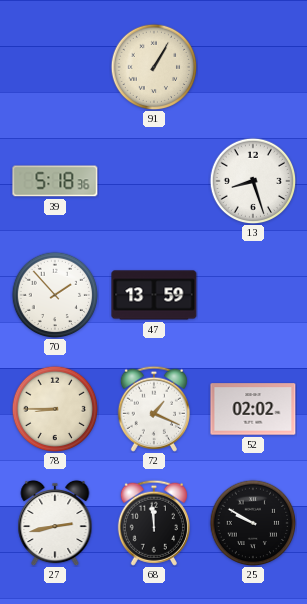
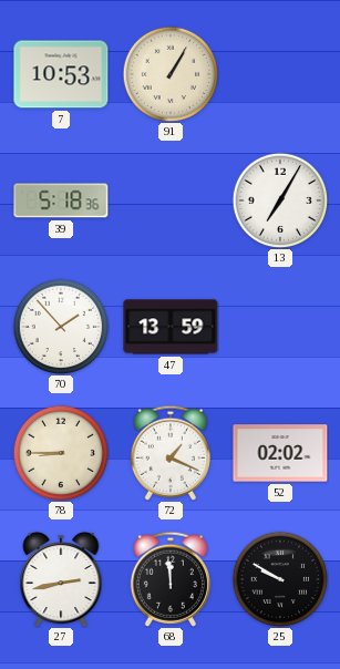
7: none -> 10:53
13: 8:27 -> 7:05
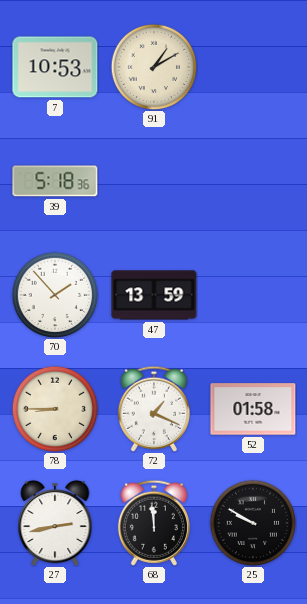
91: 1:05 -> 1:10
13: 7:05 -> none
52: 02:02 -> 01:58
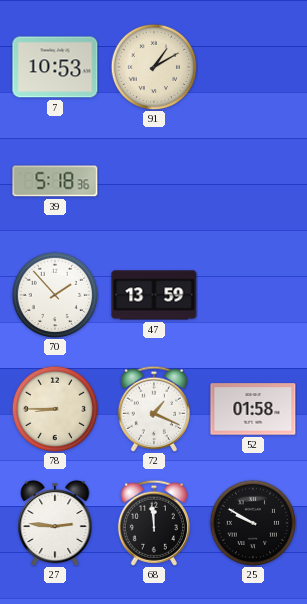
27: 2:43 -> 2:46
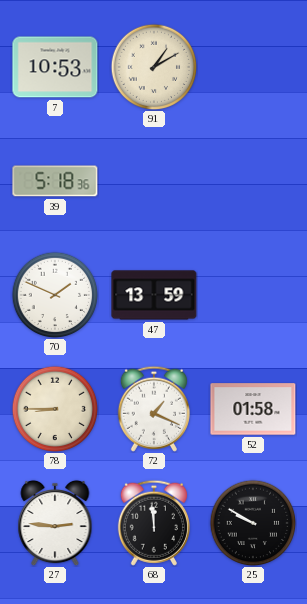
70: 1:53 -> 1:49
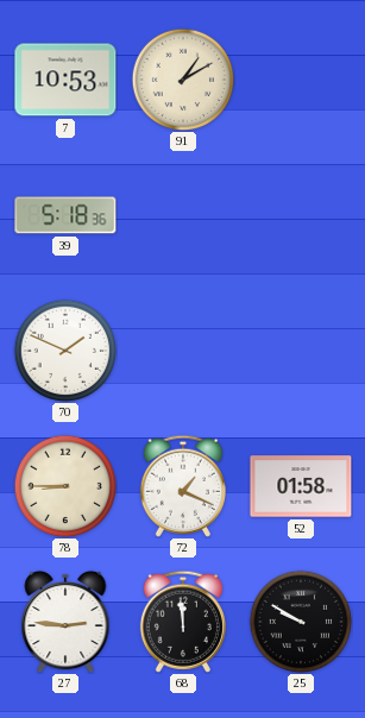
47: 13:59 -> none
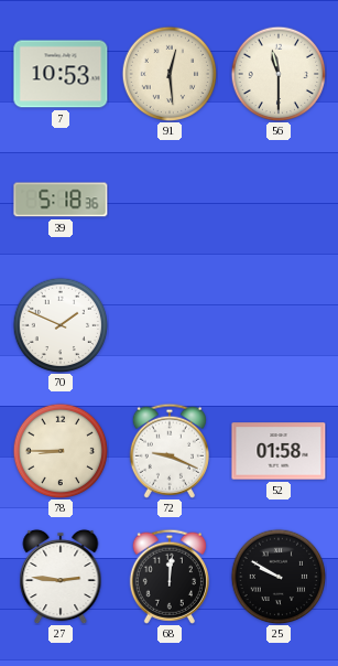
91: 1:10 -> 12:29
56: none -> 11:30
72: 1:19 -> 9:19
68: 11:59 -> 12:01
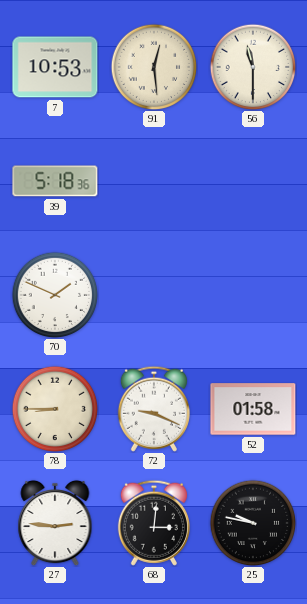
68: 12:01 -> 3:01
25: 9:50 -> 9:47
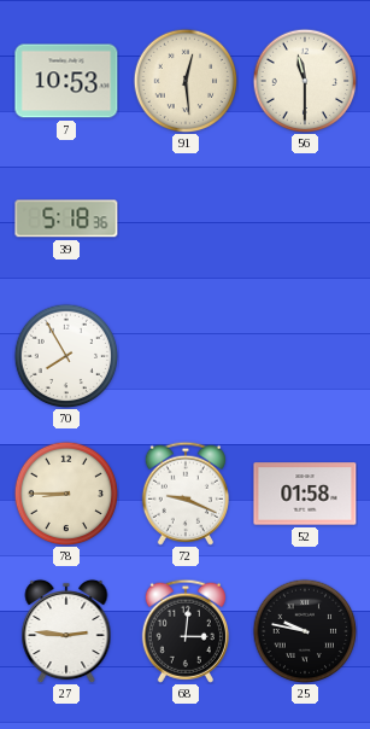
70: 1:49 -> 7:55
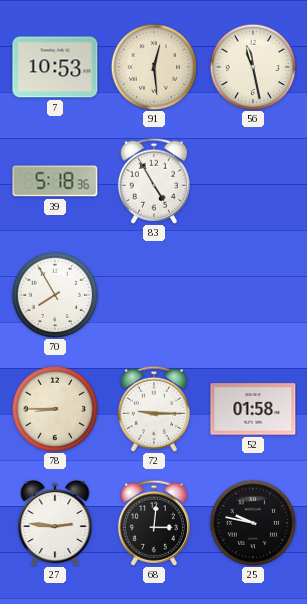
56: 11:30 -> 11:28
83: none -> 4:55
72: 9:19 -> 9:15
